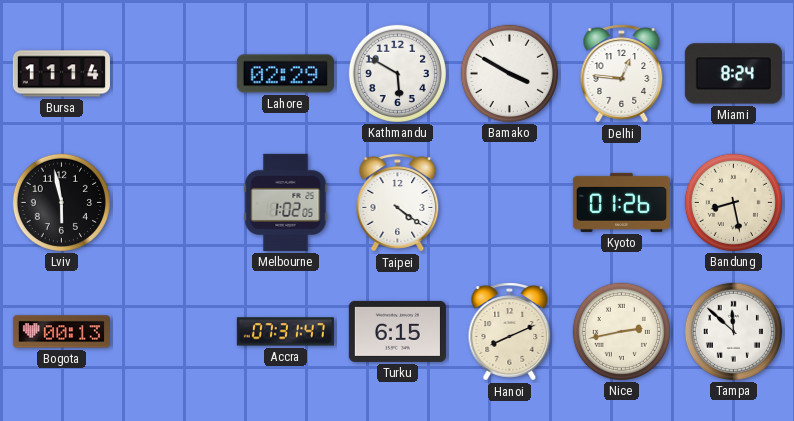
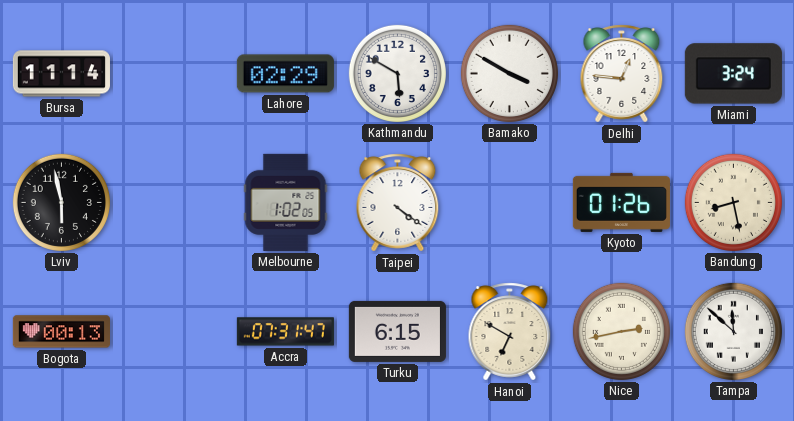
Miami: 8:24 -> 3:24
Hanoi: 8:11 -> 6:50
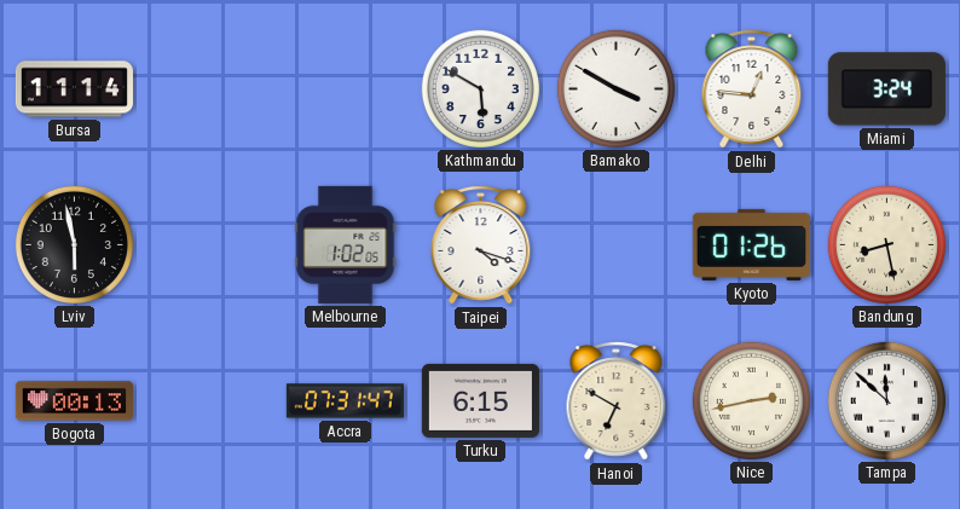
Lahore: 02:29 -> none
Taipei: 4:21 -> 4:18
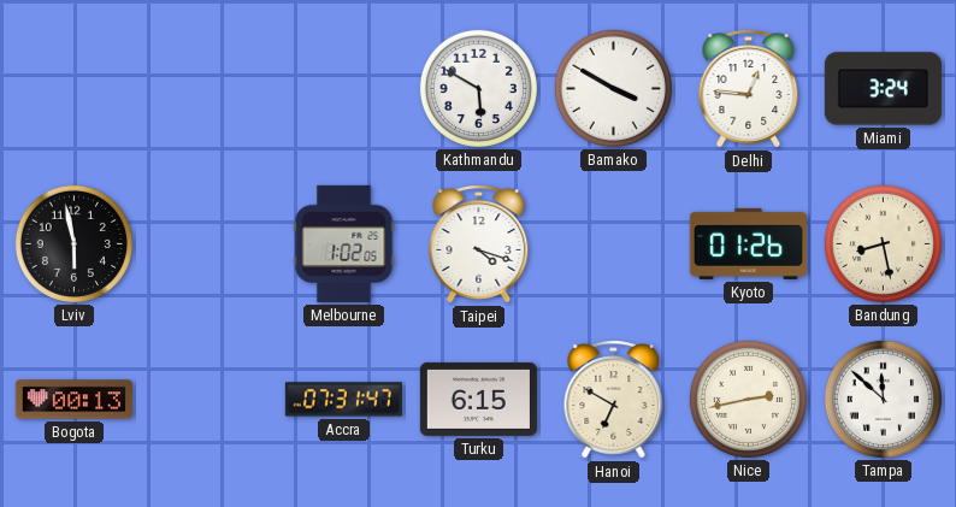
Bursa: 11:14 -> none
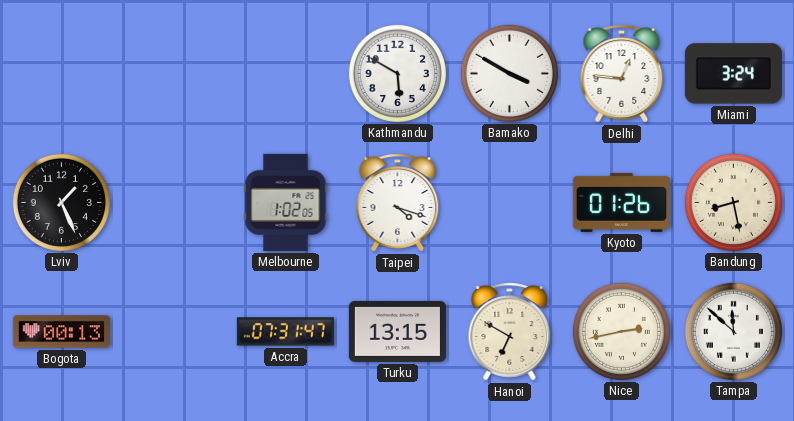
Lviv: 5:58 -> 1:26
Turku: 6:15 -> 13:15
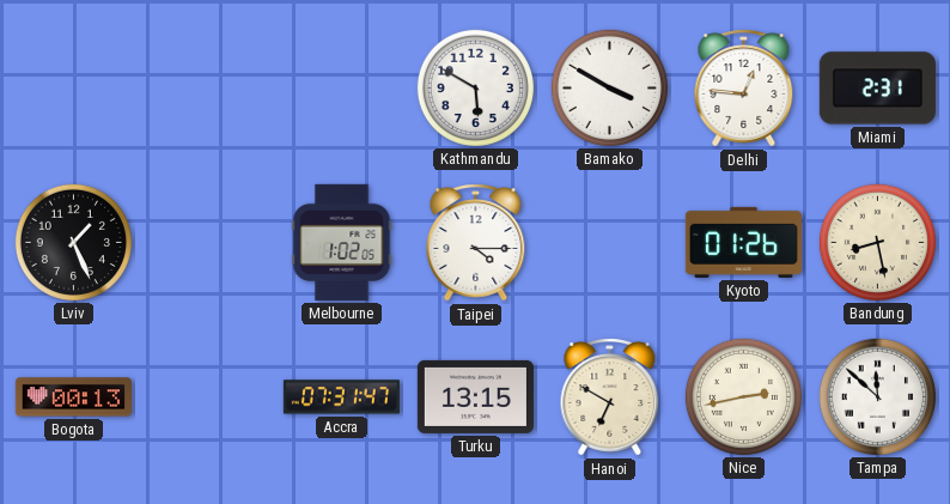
Miami: 3:24 -> 2:31
Taipei: 4:18 -> 4:15
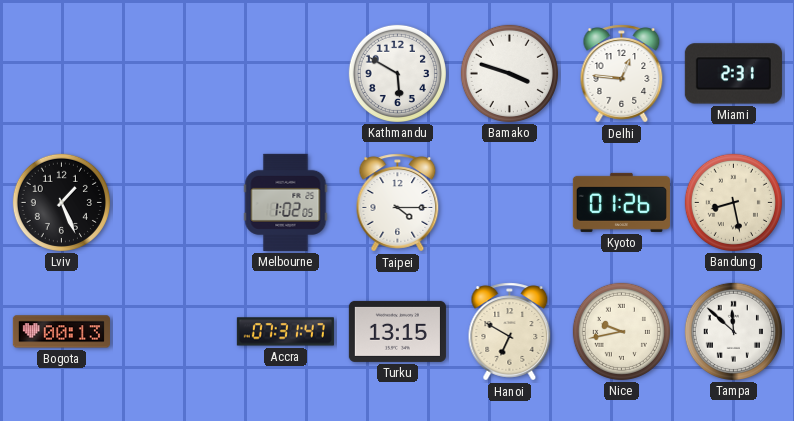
Bamako: 3:50 -> 3:48
Nice: 2:43 -> 9:43
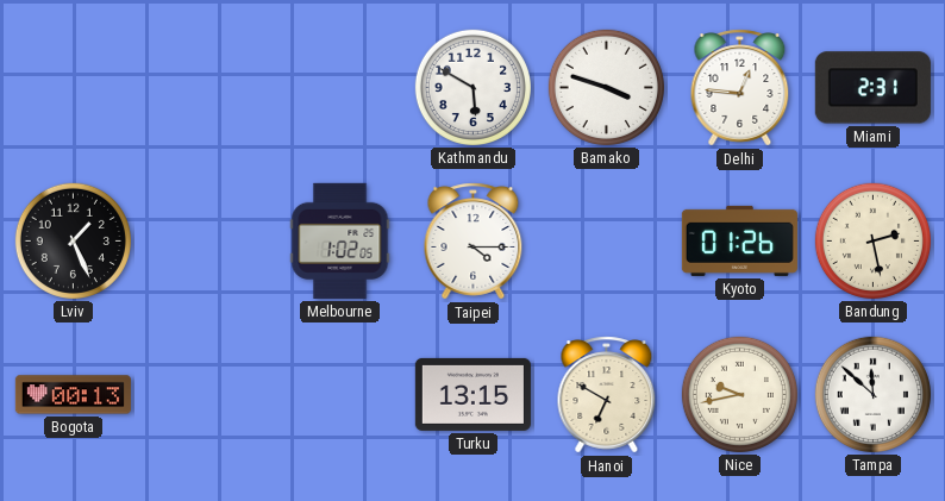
Bandung: 8:28 -> 2:28
Accra: 07:31 -> none
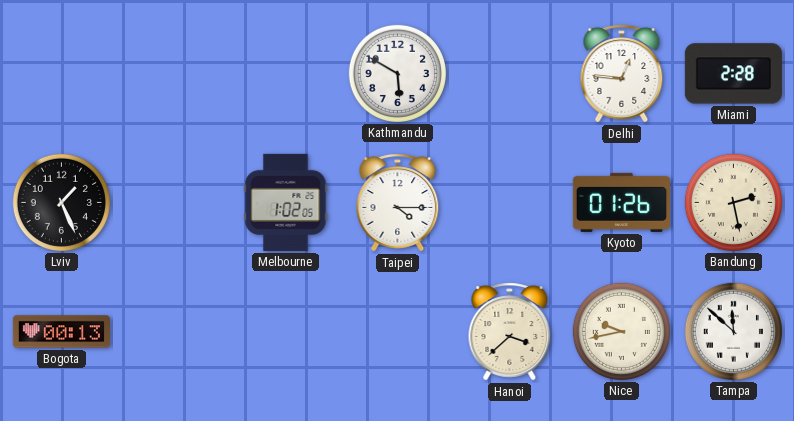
Bamako: 3:48 -> none
Miami: 2:31 -> 2:28
Turku: 13:15 -> none
Hanoi: 6:50 -> 3:38
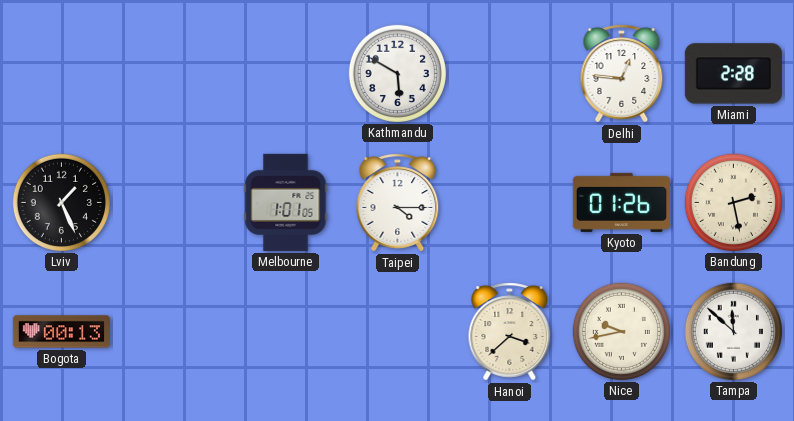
Melbourne: 1:02 -> 1:01
